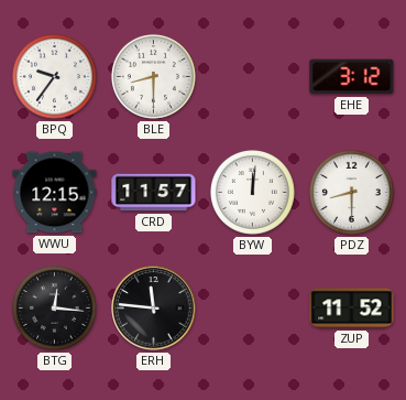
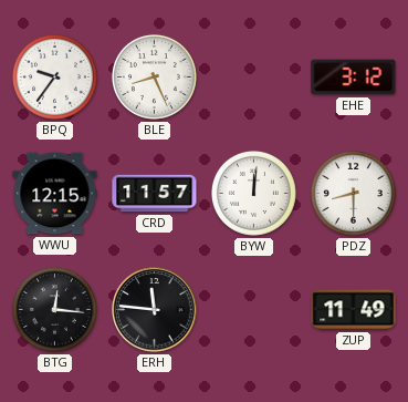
BLE: 8:30 -> 8:26
ZUP: 11:52 -> 11:49
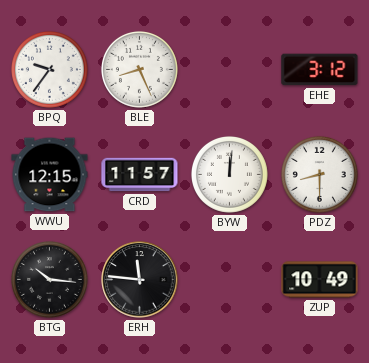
BTG: 12:16 -> 10:16
ZUP: 11:49 -> 10:49
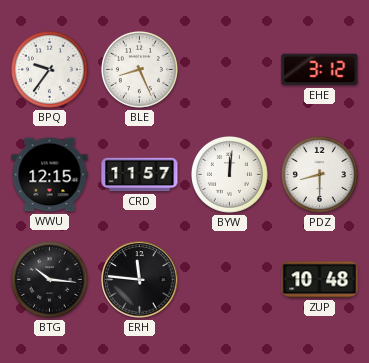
ZUP: 10:49 -> 10:48
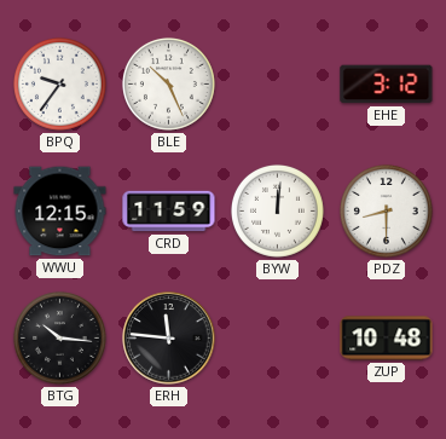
BLE: 8:26 -> 10:26
CRD: 11:57 -> 11:59
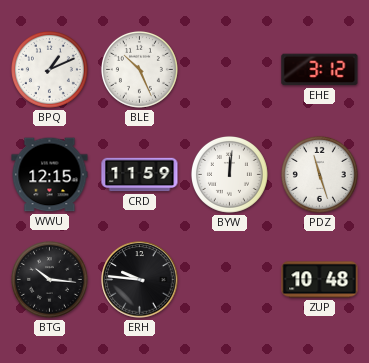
BPQ: 9:36 -> 1:11
PDZ: 8:30 -> 11:27
ERH: 11:46 -> 9:46
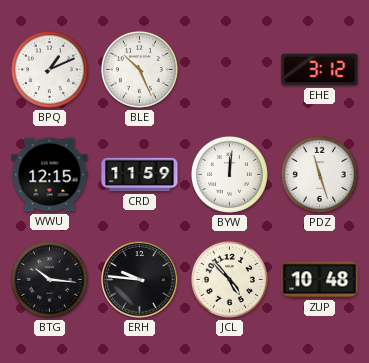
JCL: none -> 4:53
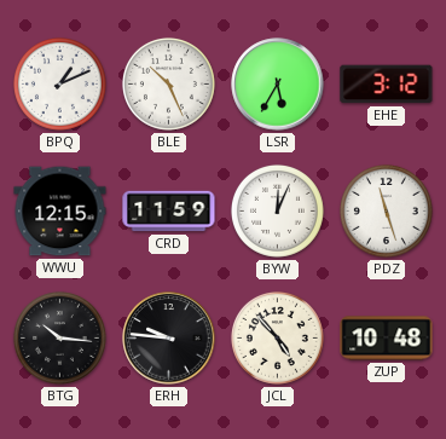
LSR: none -> 5:35
BYW: 12:01 -> 12:04
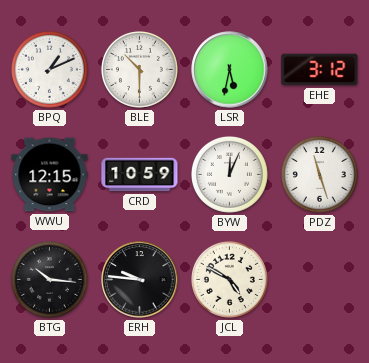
BLE: 10:26 -> 10:30
LSR: 5:35 -> 5:32
CRD: 11:59 -> 10:59
JCL: 4:53 -> 4:50
ZUP: 10:48 -> none
